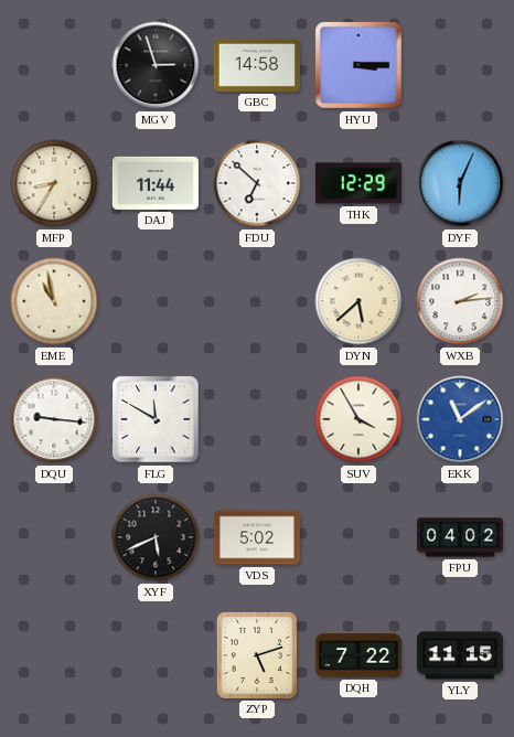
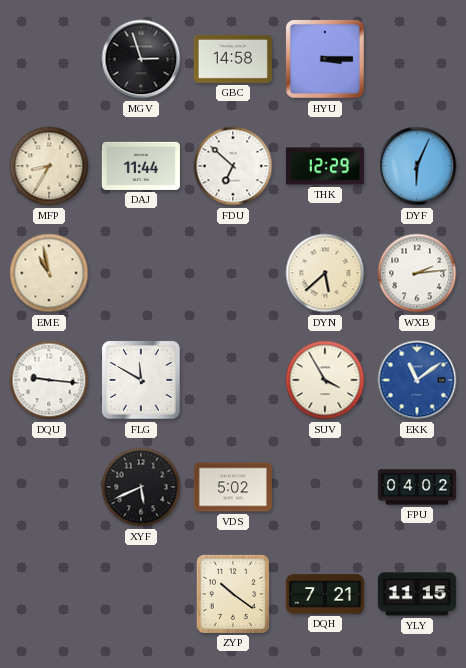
ZYP: 5:12 -> 10:21
DQH: 7:22 -> 7:21
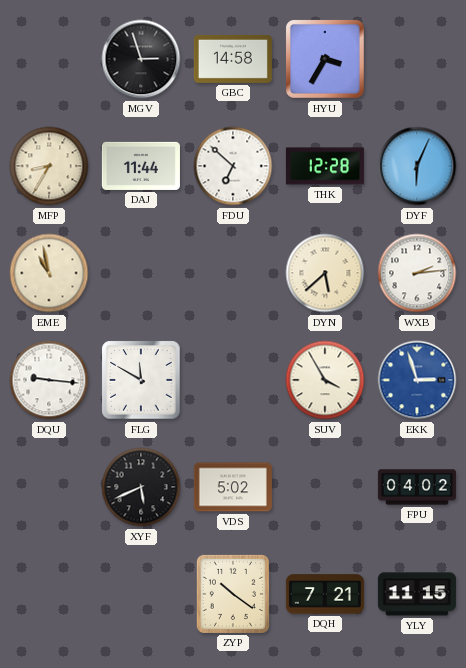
HYU: 3:15 -> 3:35
THK: 12:29 -> 12:28
EKK: 11:09 -> 2:57
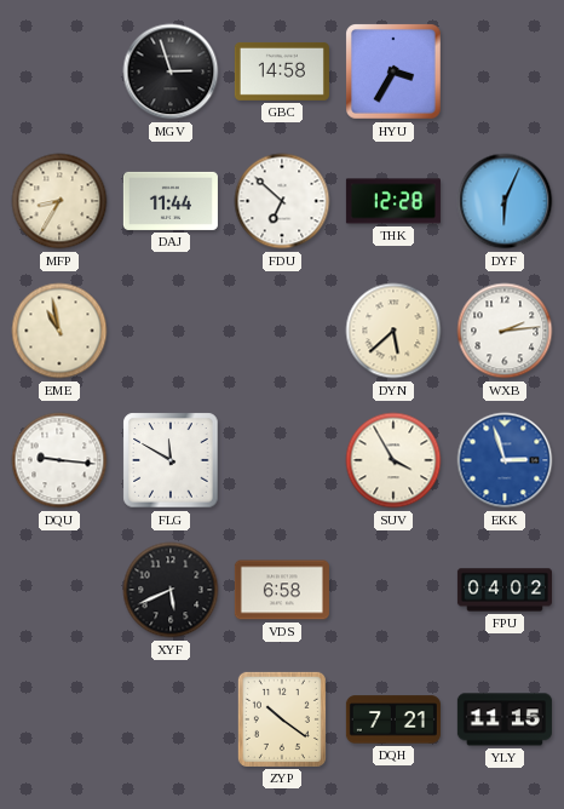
VDS: 5:02 -> 6:58
